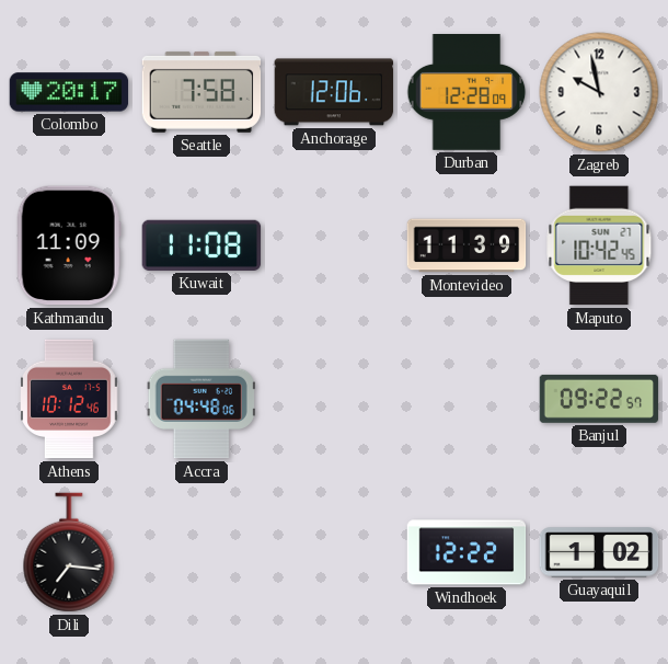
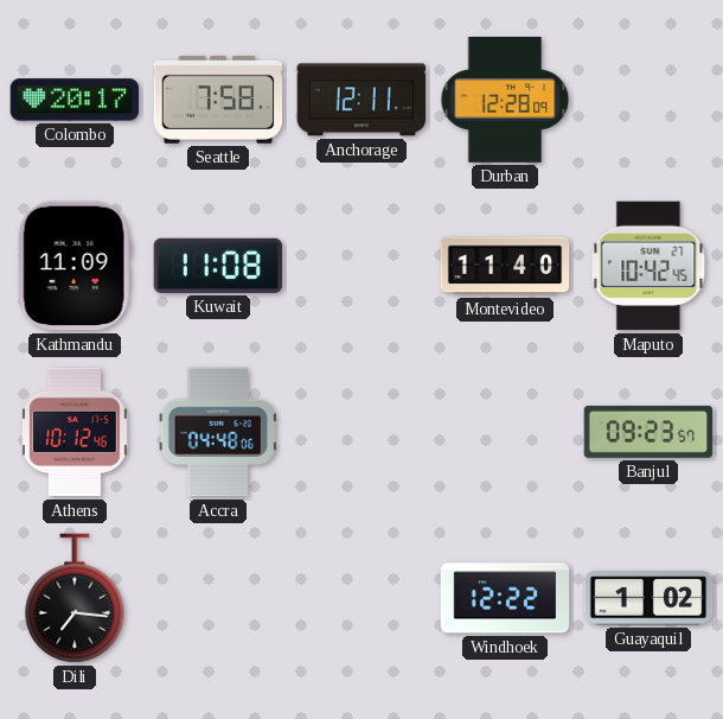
Anchorage: 12:06 -> 12:11
Zagreb: 9:58 -> none
Montevideo: 11:39 -> 11:40
Banjul: 09:22 -> 09:23
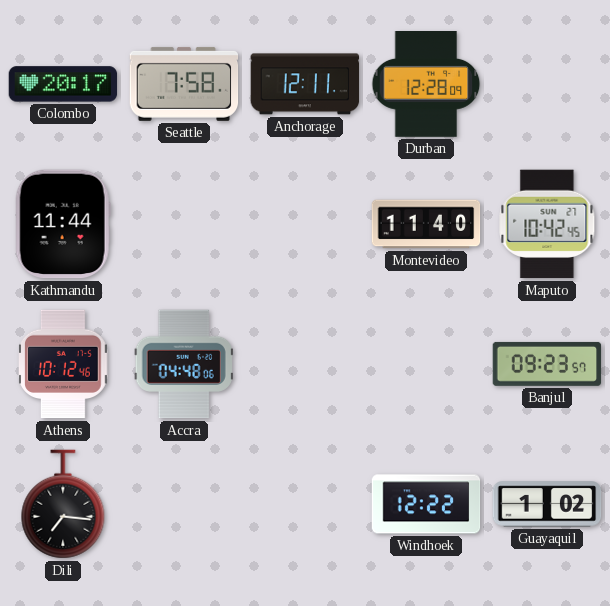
Kathmandu: 11:09 -> 11:44
Kuwait: 11:08 -> none
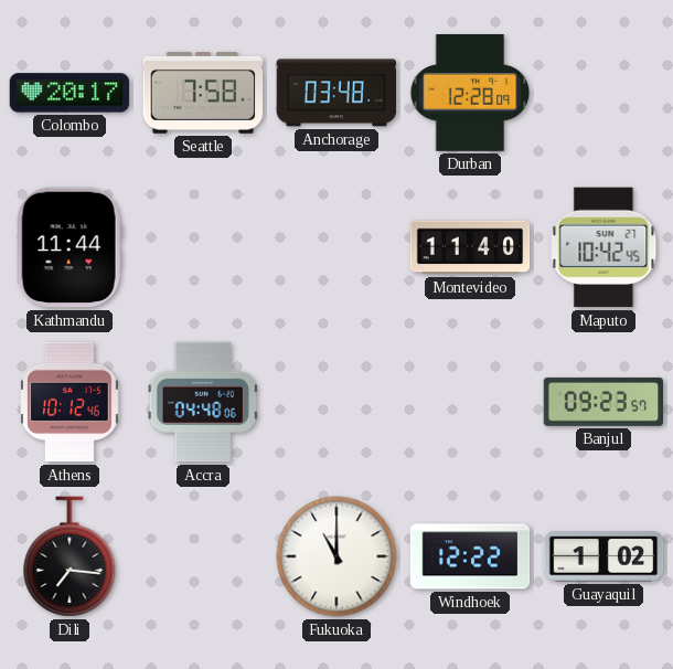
Anchorage: 12:11 -> 03:48
Fukuoka: none -> 11:00
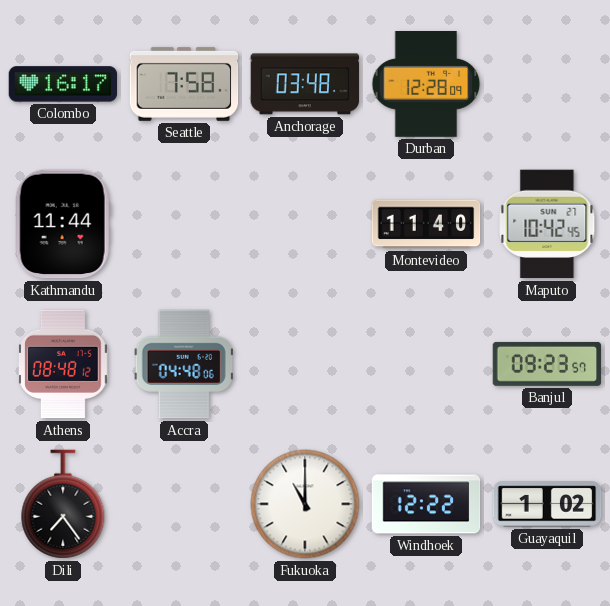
Colombo: 20:17 -> 16:17
Athens: 10:12 -> 08:48
Dili: 7:16 -> 7:24
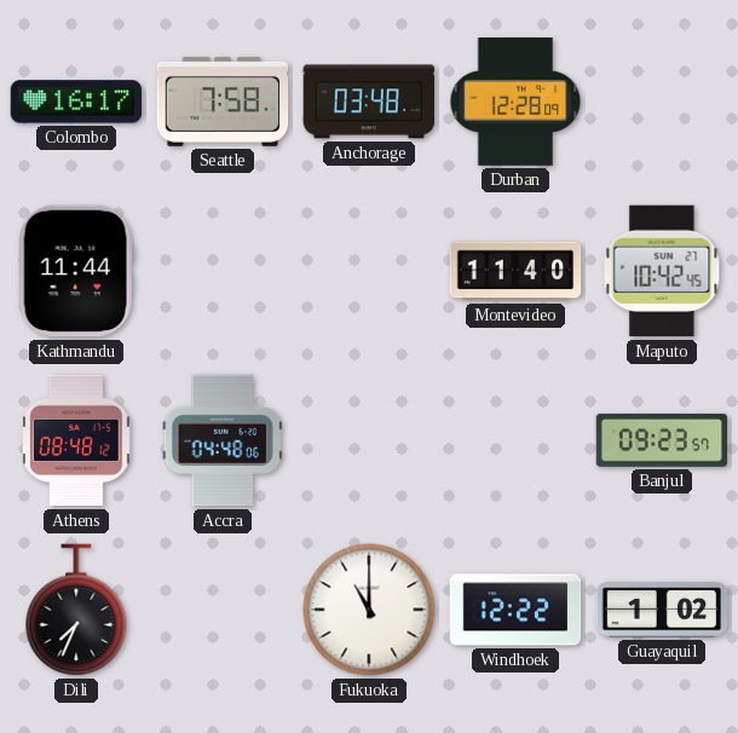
Dili: 7:24 -> 7:34
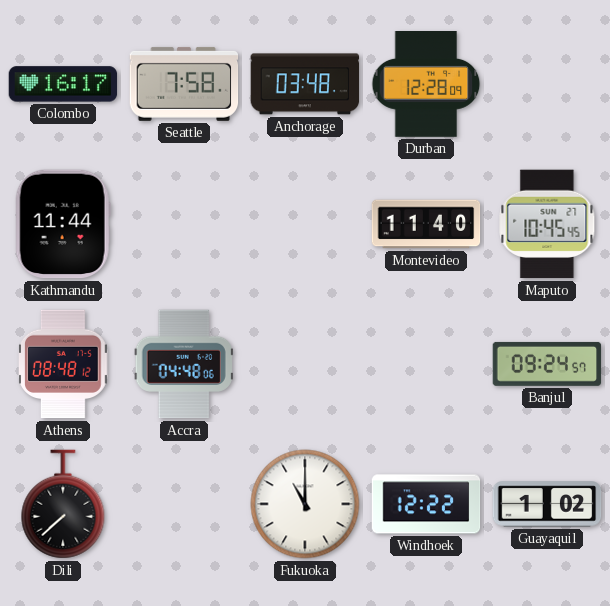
Maputo: 10:42 -> 10:45
Banjul: 09:23 -> 09:24
Dili: 7:34 -> 7:38
